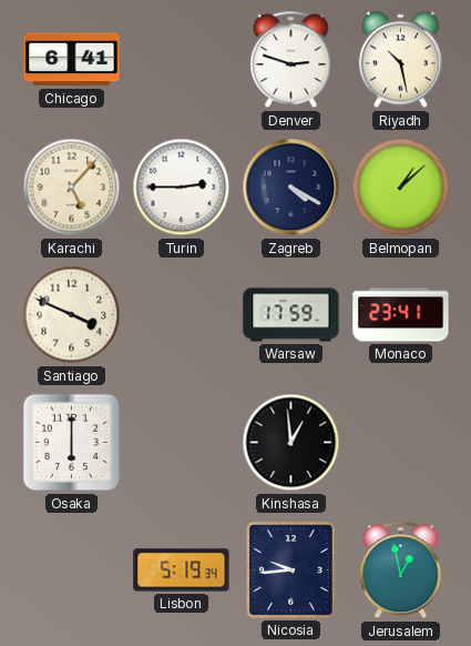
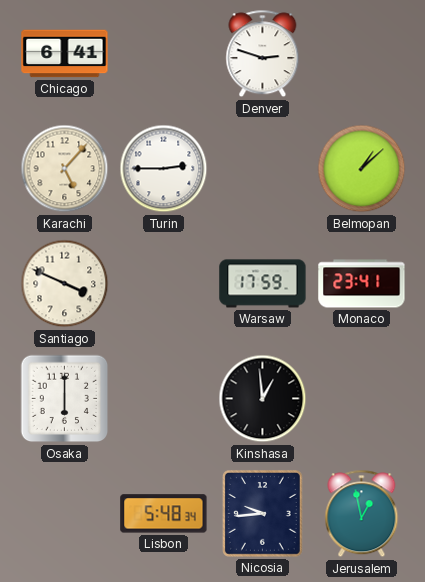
Riyadh: 10:28 -> none
Zagreb: 4:20 -> none
Lisbon: 5:19 -> 5:48
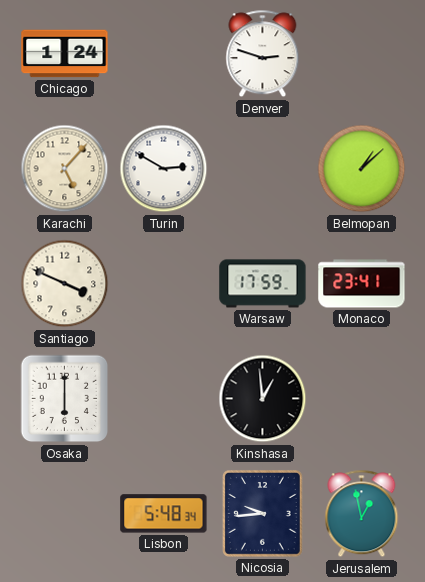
Chicago: 6:41 -> 1:24
Turin: 2:45 -> 2:50
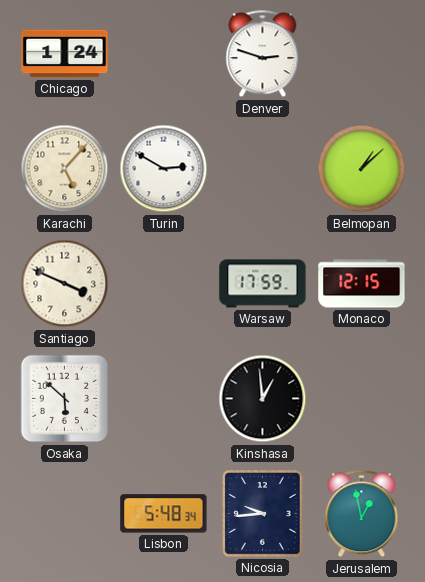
Monaco: 23:41 -> 12:15
Osaka: 6:00 -> 5:52
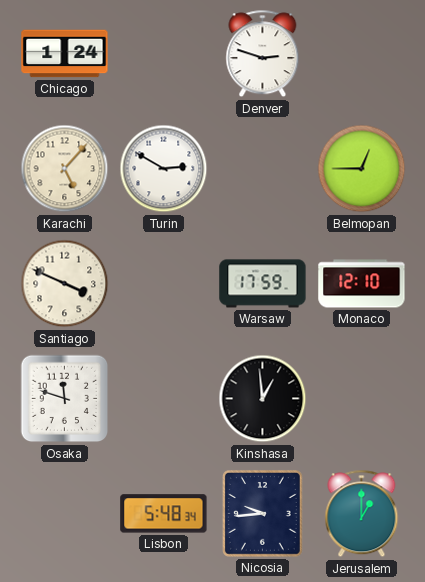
Belmopan: 1:08 -> 12:45
Monaco: 12:15 -> 12:10
Osaka: 5:52 -> 11:48
Jerusalem: 12:58 -> 1:00
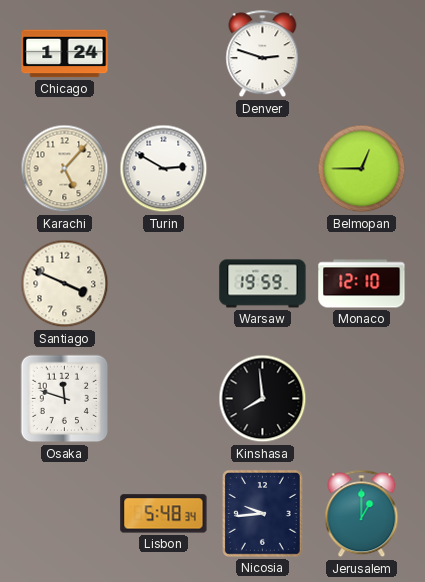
Warsaw: 17:59 -> 19:59
Kinshasa: 12:59 -> 7:59
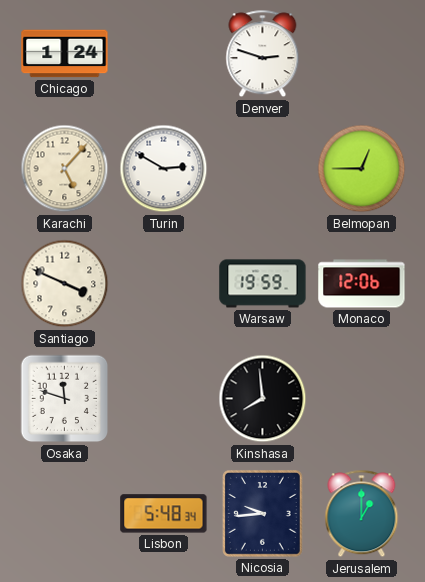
Monaco: 12:10 -> 12:06
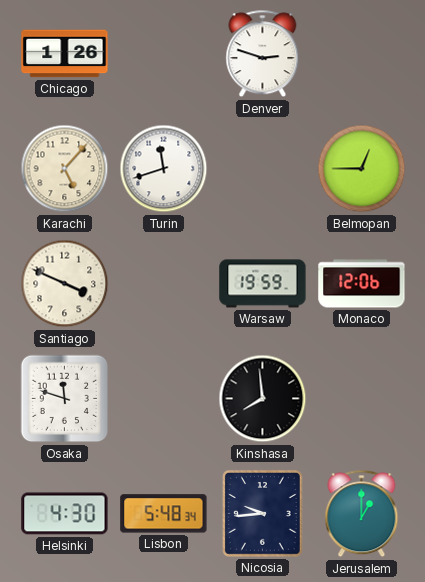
Chicago: 1:24 -> 1:26
Turin: 2:50 -> 11:42
Helsinki: none -> 4:30
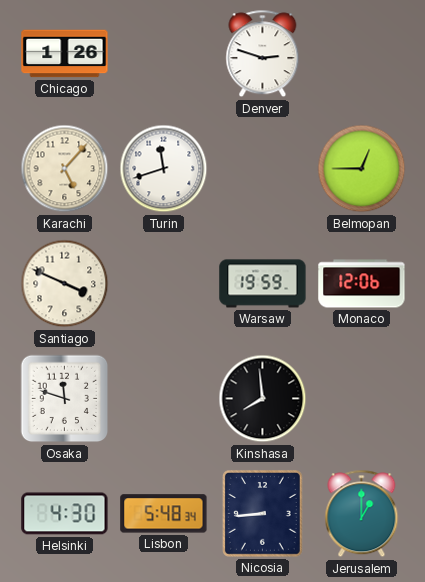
Nicosia: 9:44 -> 8:44
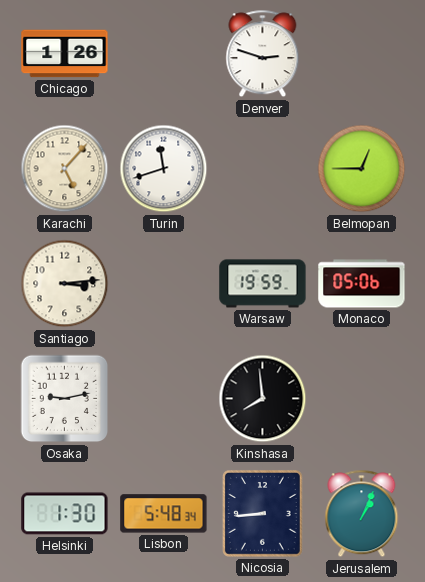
Santiago: 3:49 -> 3:14
Monaco: 12:06 -> 05:06
Osaka: 11:48 -> 9:13
Helsinki: 4:30 -> 1:30
Jerusalem: 1:00 -> 1:04
